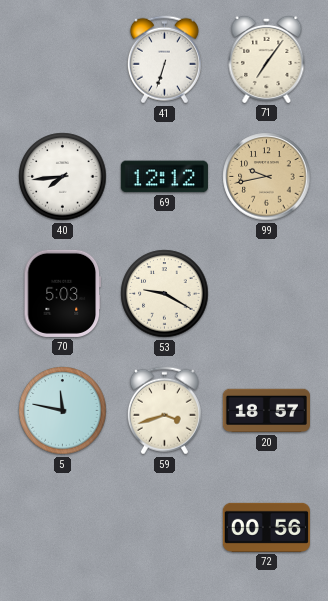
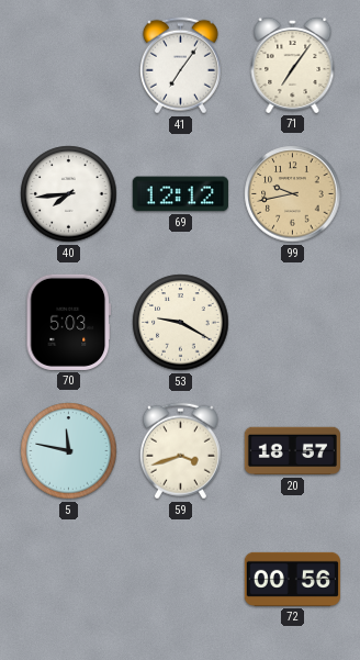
41: 6:33 -> 7:06
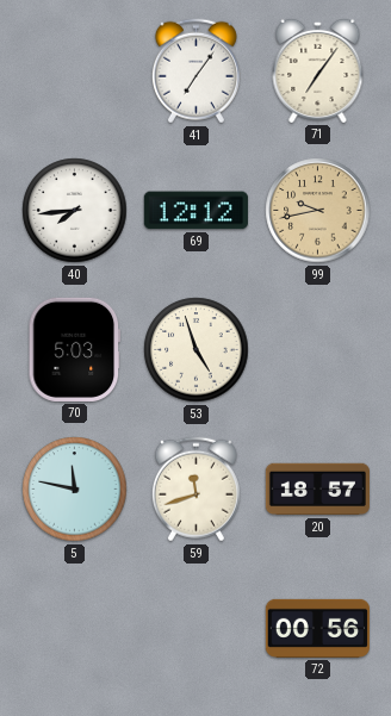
53: 9:20 -> 4:57
59: 3:42 -> 11:42
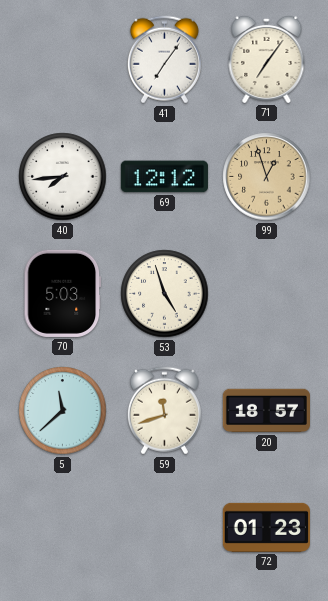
99: 9:43 -> 12:57
5: 11:47 -> 11:38
72: 00:56 -> 01:23
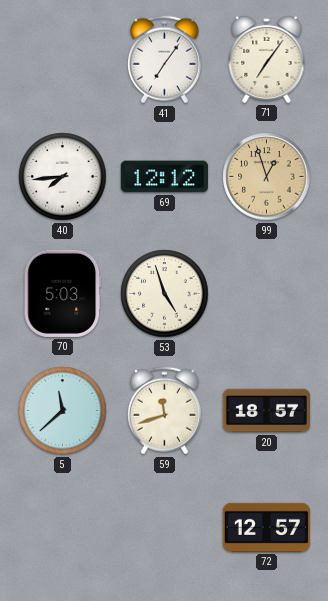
72: 01:23 -> 12:57
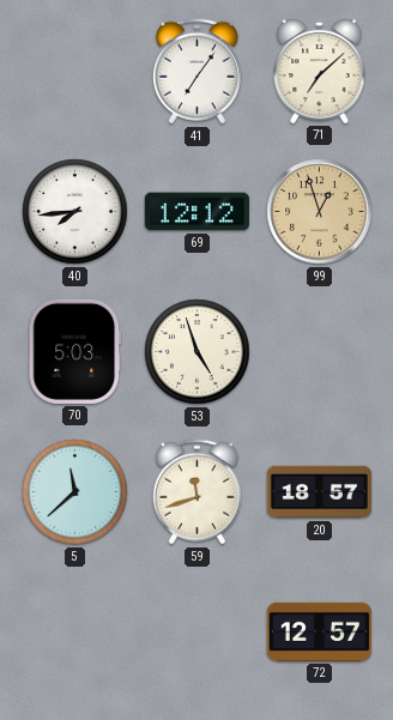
71: 7:06 -> 7:08
